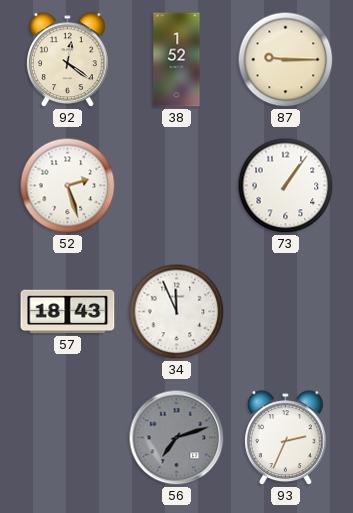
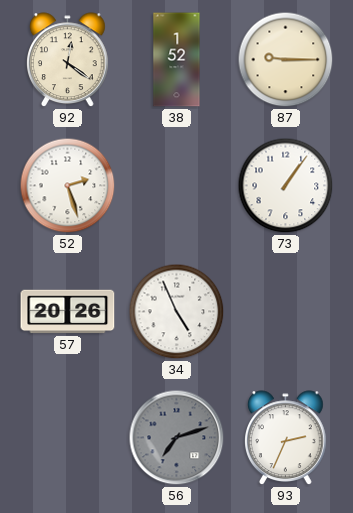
57: 18:43 -> 20:26
34: 11:56 -> 4:56
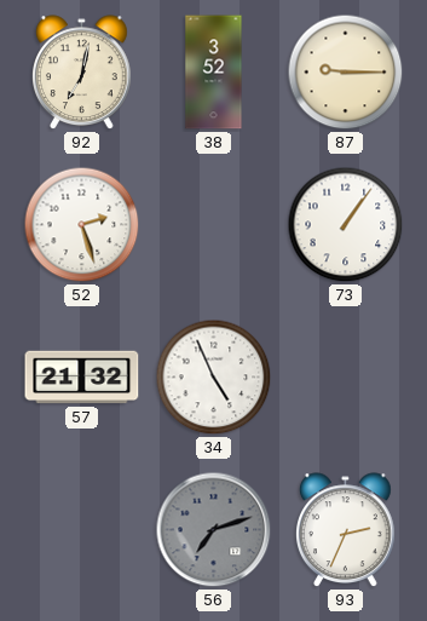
92: 12:21 -> 7:02
38: 1:52 -> 3:52
57: 20:26 -> 21:32
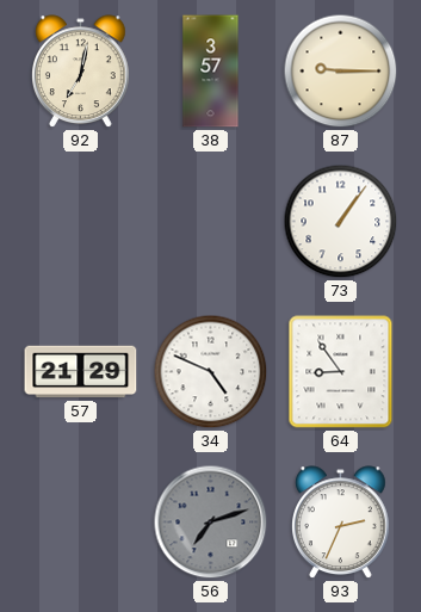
38: 3:52 -> 3:57
52: 2:27 -> none
57: 21:32 -> 21:29
34: 4:56 -> 4:49
64: none -> 8:54
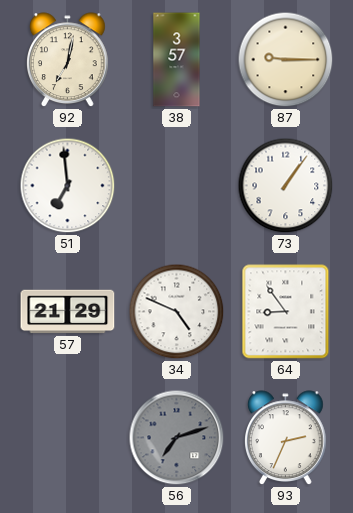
51: none -> 6:59
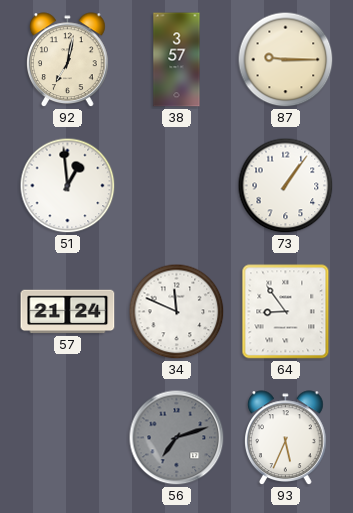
51: 6:59 -> 12:59
57: 21:29 -> 21:24
34: 4:49 -> 11:49
93: 2:34 -> 5:34
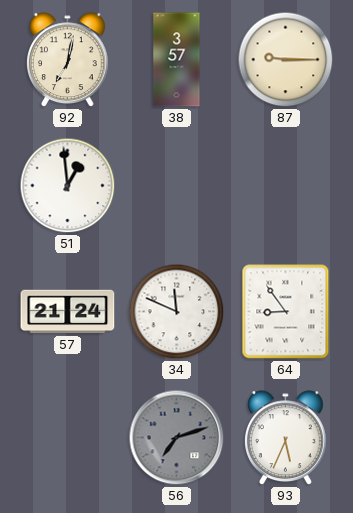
73: 1:06 -> none
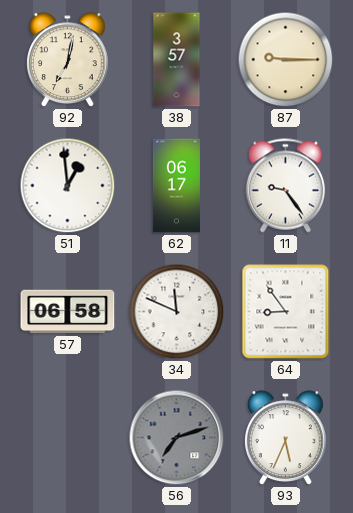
62: none -> 06:17
11: none -> 9:24
57: 21:24 -> 06:58
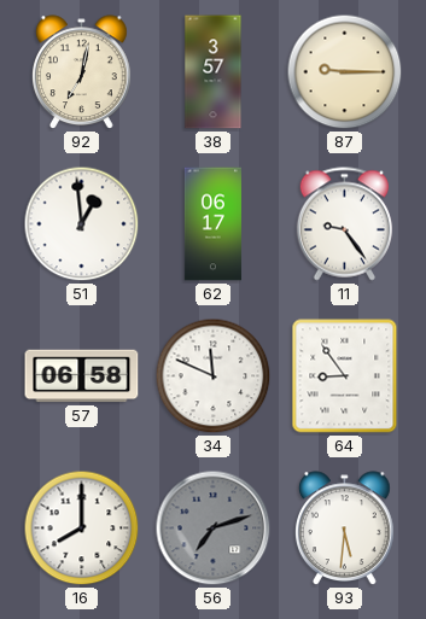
16: none -> 8:00
93: 5:34 -> 5:31
